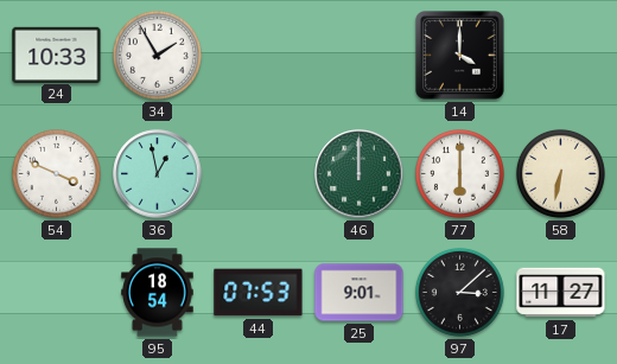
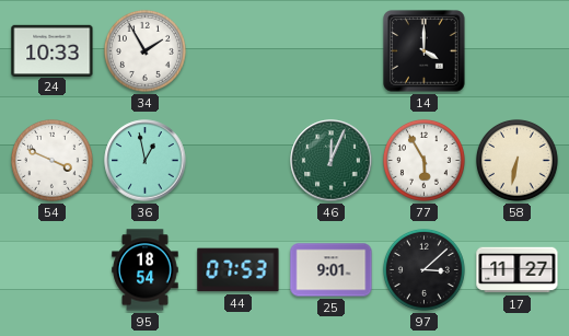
46: 12:00 -> 12:04
77: 6:00 -> 5:55
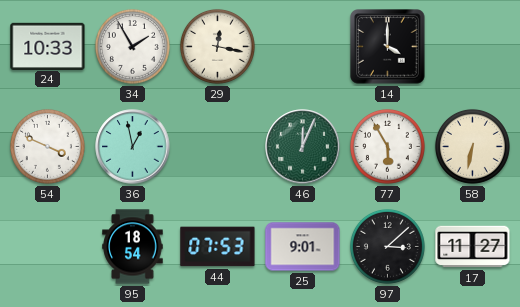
29: none -> 12:17
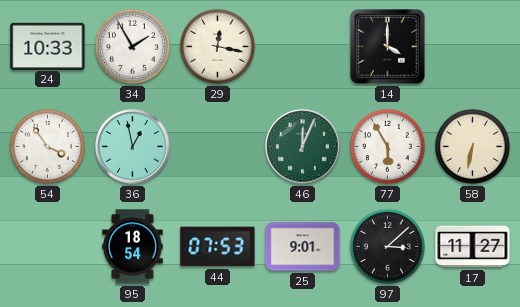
54: 3:49 -> 3:54
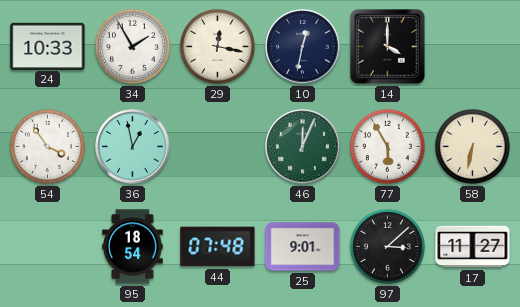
10: none -> 12:32
44: 07:53 -> 07:48
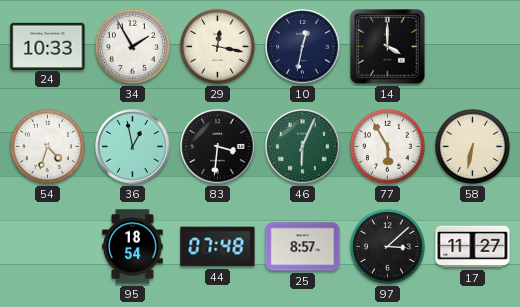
54: 3:54 -> 4:33
83: none -> 3:31
46: 12:04 -> 6:04
25: 9:01 -> 8:57
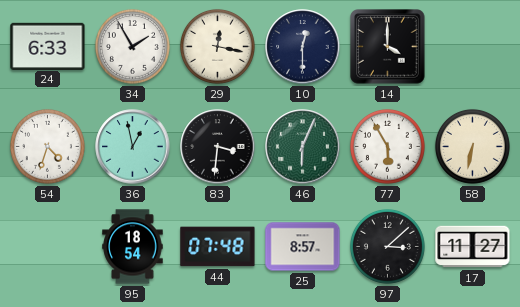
24: 10:33 -> 6:33
10: 12:32 -> 12:30
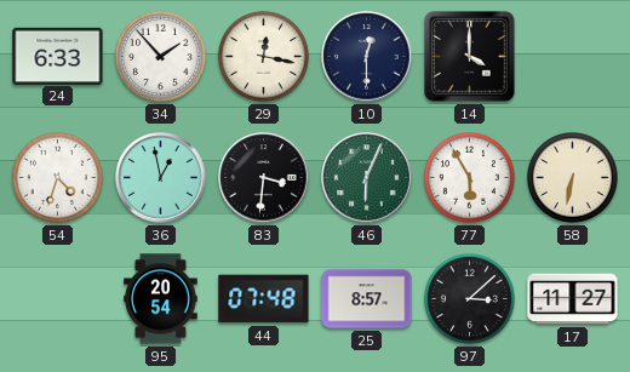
34: 1:55 -> 1:53
95: 18:54 -> 20:54
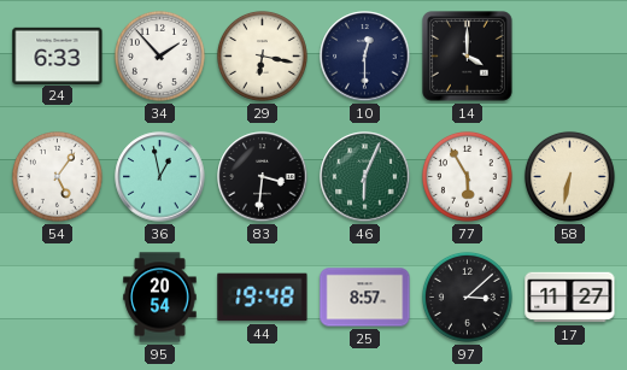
29: 12:17 -> 6:17
54: 4:33 -> 5:06
44: 07:48 -> 19:48
